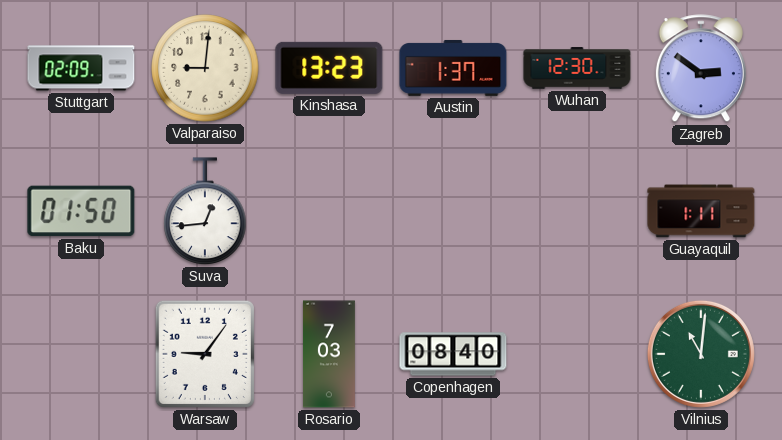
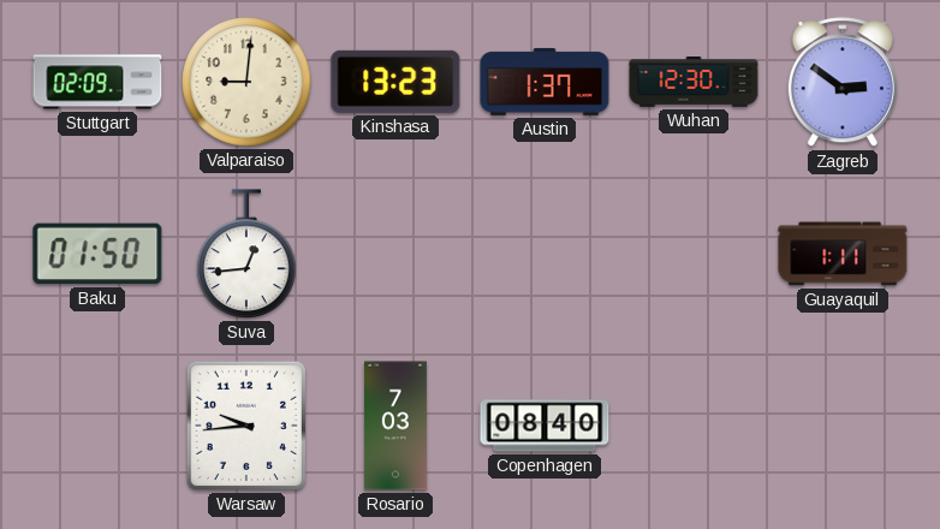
Warsaw: 9:06 -> 9:44
Vilnius: 11:01 -> none
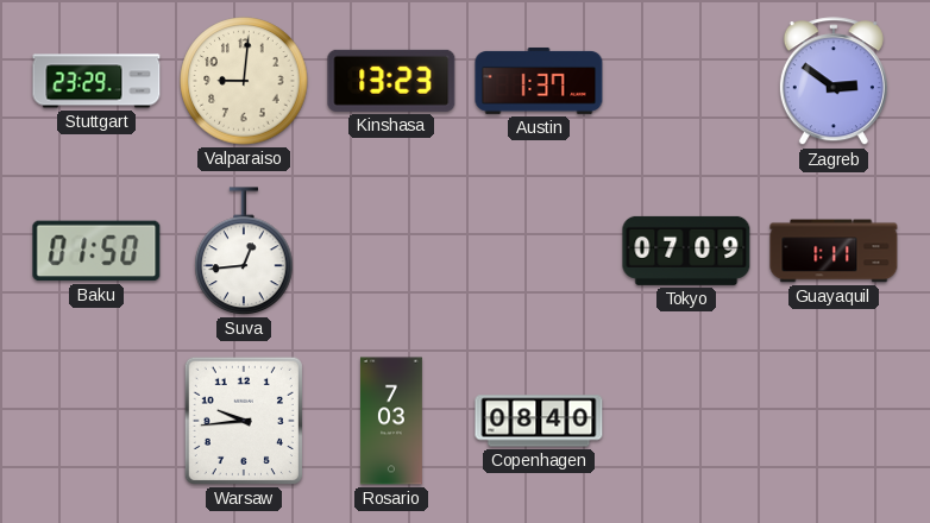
Stuttgart: 02:09 -> 23:29
Wuhan: 12:30 -> none
Tokyo: none -> 07:09
